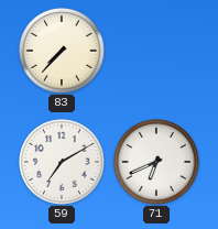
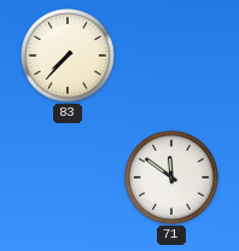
59: 7:10 -> none
71: 6:41 -> 11:51
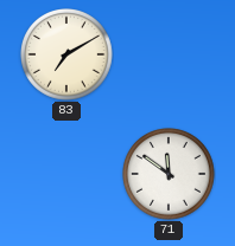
83: 7:37 -> 7:10
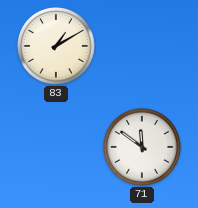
83: 7:10 -> 1:10
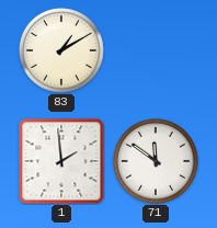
1: none -> 1:59
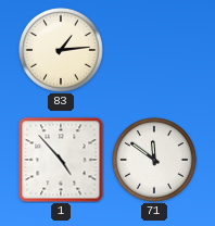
83: 1:10 -> 1:14
1: 1:59 -> 4:53
